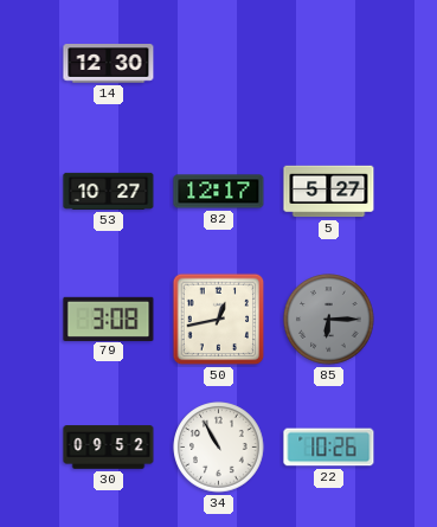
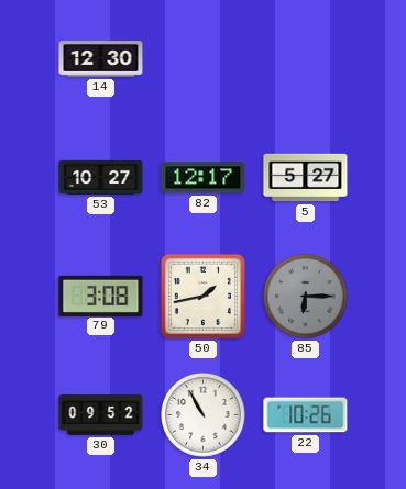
50: 12:43 -> 1:43
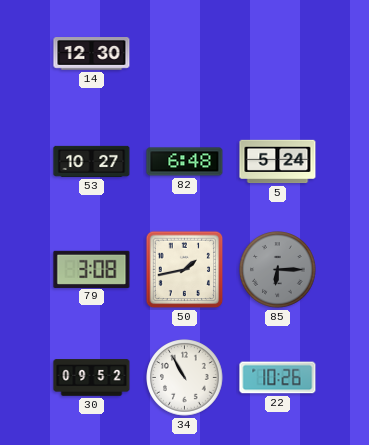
82: 12:17 -> 6:48
5: 5:27 -> 5:24
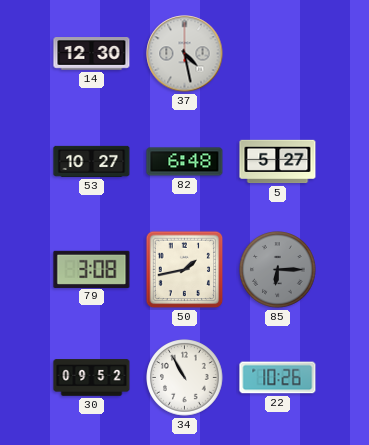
37: none -> 4:28
5: 5:24 -> 5:27
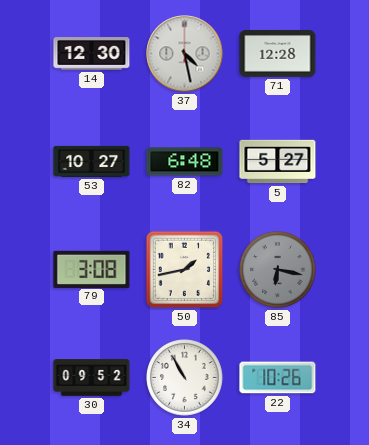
71: none -> 12:28
85: 6:15 -> 6:17
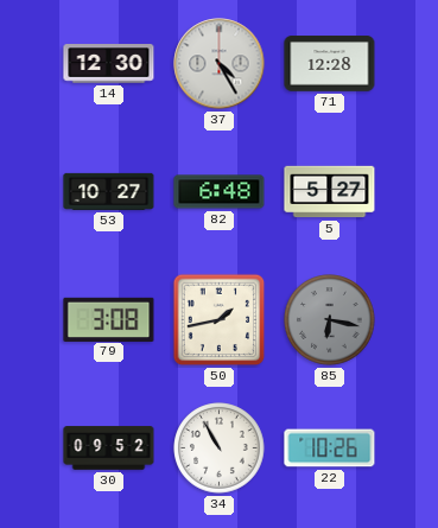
37: 4:28 -> 4:25
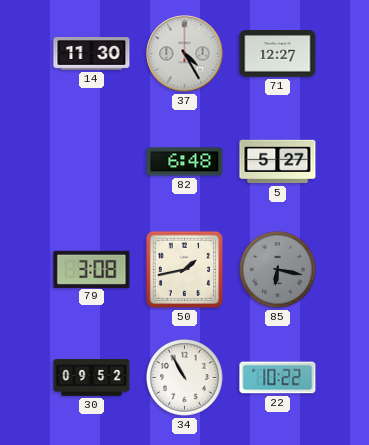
14: 12:30 -> 11:30
71: 12:28 -> 12:27
53: 10:27 -> none
22: 10:26 -> 10:22
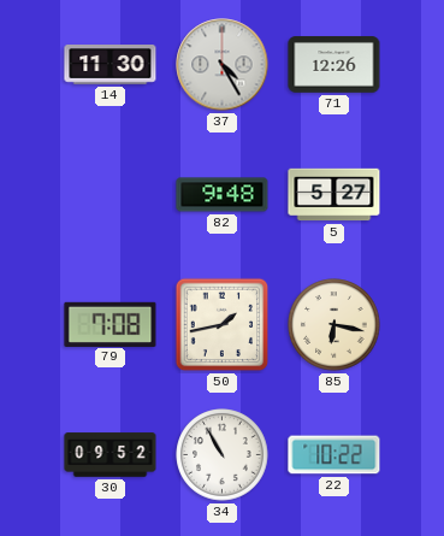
71: 12:27 -> 12:26
82: 6:48 -> 9:48
79: 3:08 -> 7:08
85 dial: grey -> cream
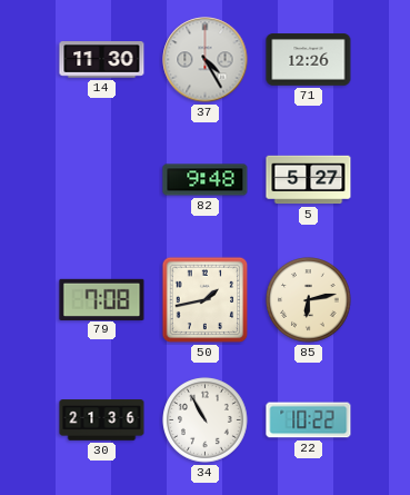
85: 6:17 -> 6:13
30: 09:52 -> 21:36
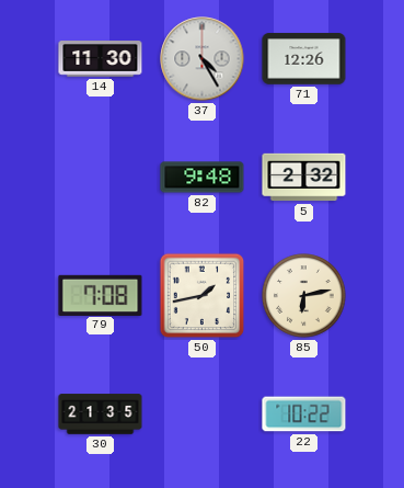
5: 5:27 -> 2:32
30: 21:36 -> 21:35
34: 10:55 -> none
